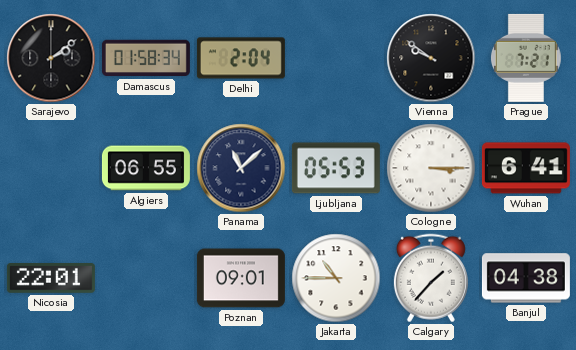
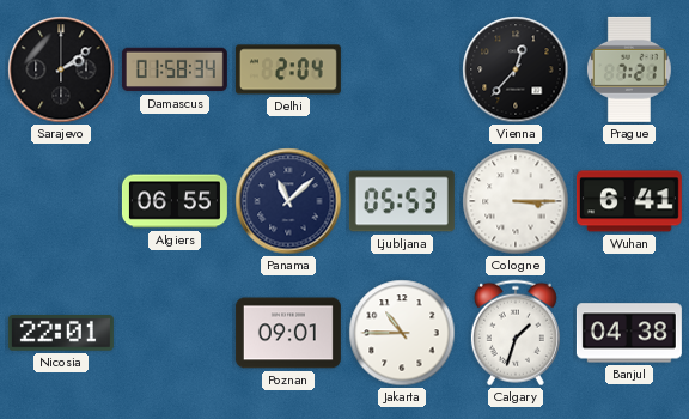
Vienna: 9:51 -> 12:37
Calgary: 1:37 -> 1:33
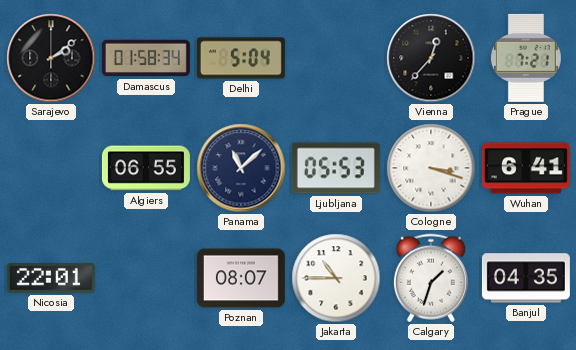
Delhi: 2:04 -> 5:04
Cologne: 3:15 -> 3:18
Poznan: 09:01 -> 08:07
Banjul: 04:38 -> 04:35
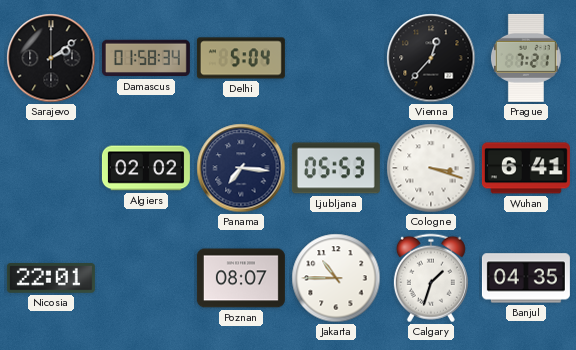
Algiers: 06:55 -> 02:02
Panama: 11:08 -> 7:16
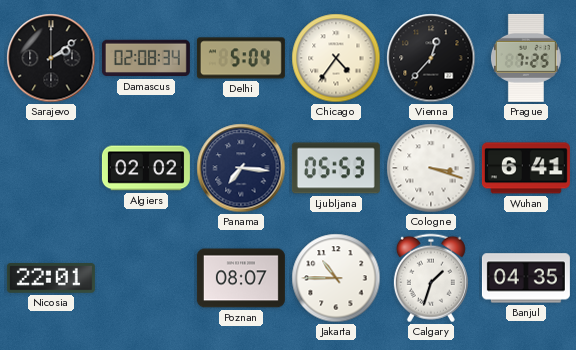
Damascus: 01:58 -> 02:08
Chicago: none -> 4:36
Prague: 7:21 -> 7:25
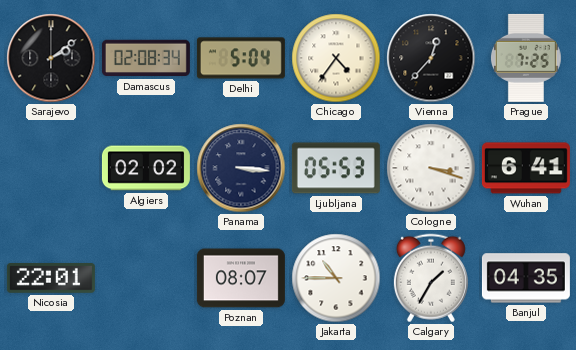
Panama: 7:16 -> 3:16
Calgary: 1:33 -> 1:35
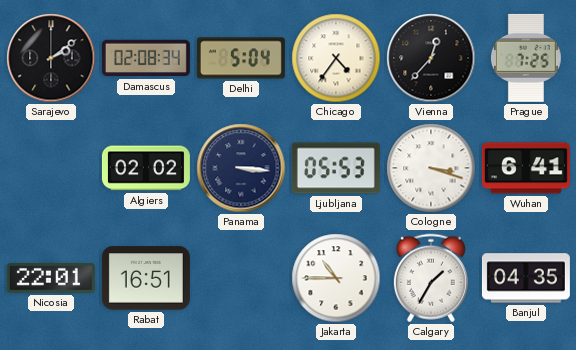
Rabat: none -> 16:51
Poznan: 08:07 -> none
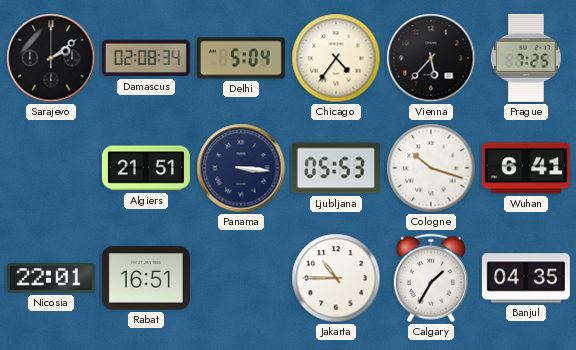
Vienna: 12:37 -> 5:37
Algiers: 02:02 -> 21:51
Cologne: 3:18 -> 10:18
